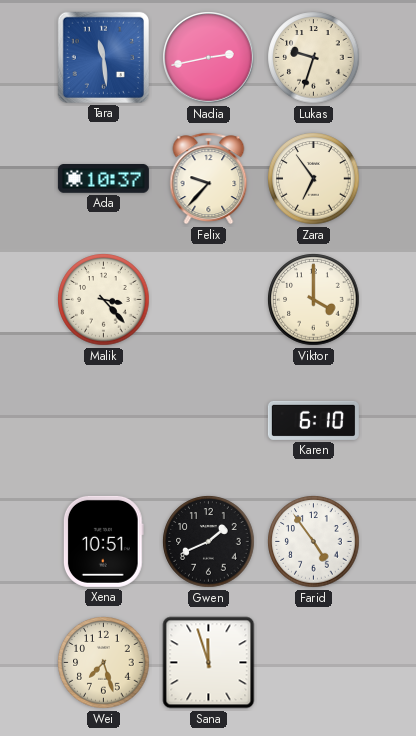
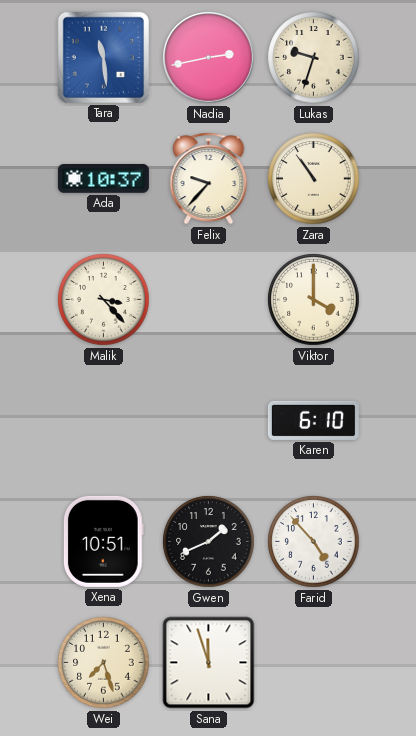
Zara: 6:54 -> 10:54
Farid: 4:54 -> 4:53
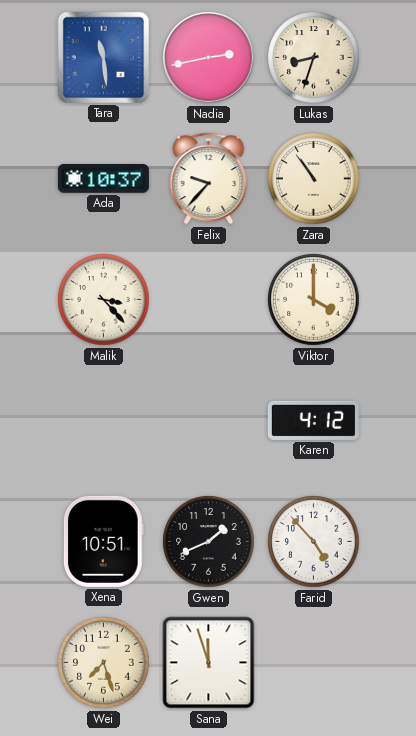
Lukas: 9:33 -> 8:33
Karen: 6:10 -> 4:12
